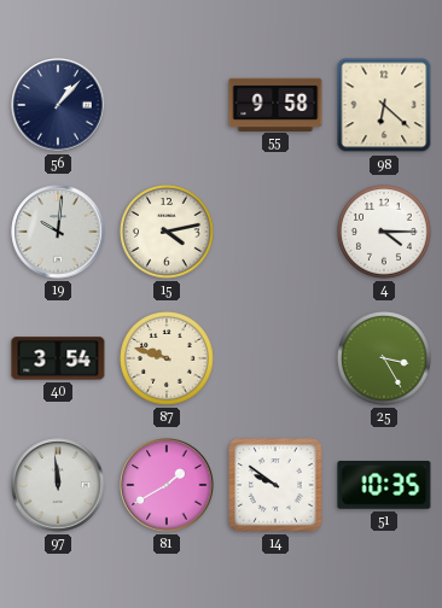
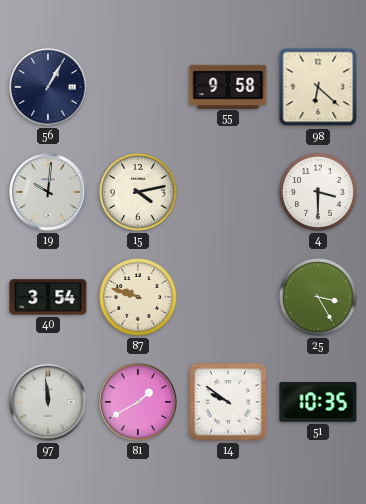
56: 1:07 -> 1:05
4: 4:15 -> 3:30
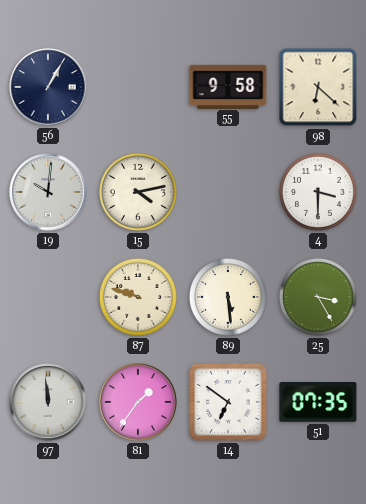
40: 3:54 -> none
89: none -> 5:29
81: 1:40 -> 1:36
14: 9:51 -> 6:51
51: 10:35 -> 07:35
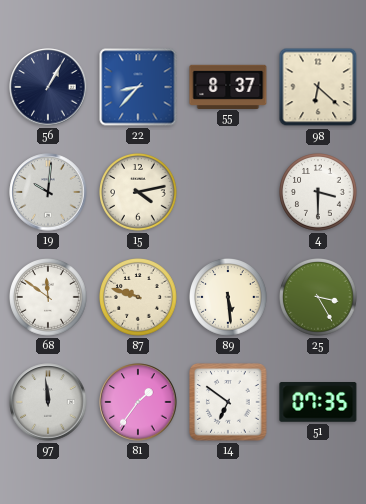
22: none -> 8:37
55: 9:58 -> 8:37
68: none -> 11:51
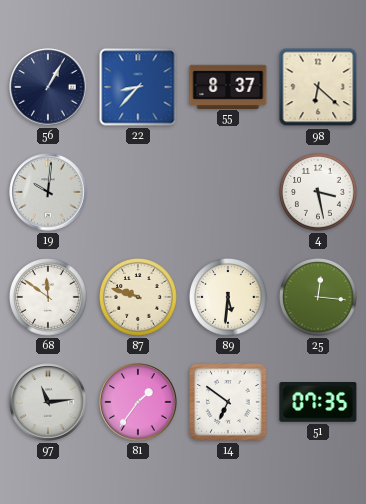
15: 4:13 -> none
4: 3:30 -> 3:28
89: 5:29 -> 5:31
25: 3:25 -> 12:16
97: 11:59 -> 11:14
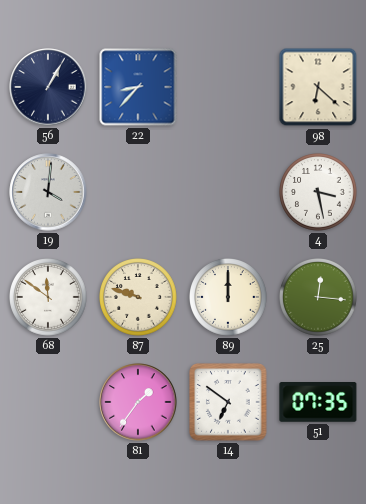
55: 8:37 -> none
19: 10:01 -> 4:01
89: 5:31 -> 12:00
97: 11:14 -> none
